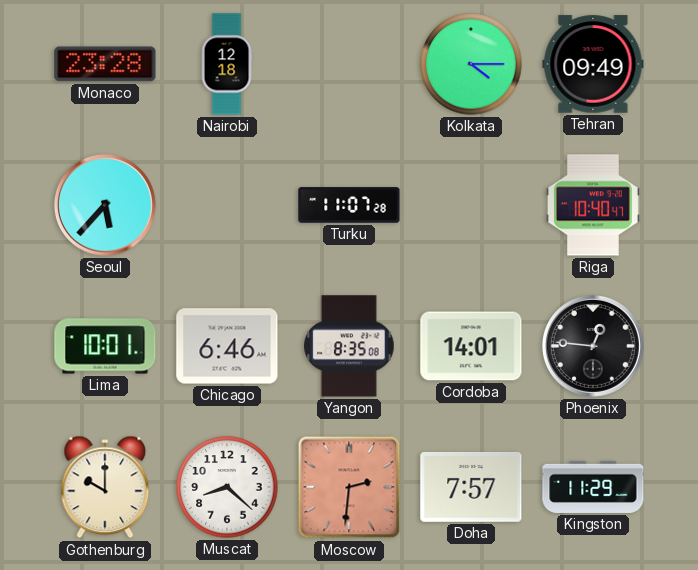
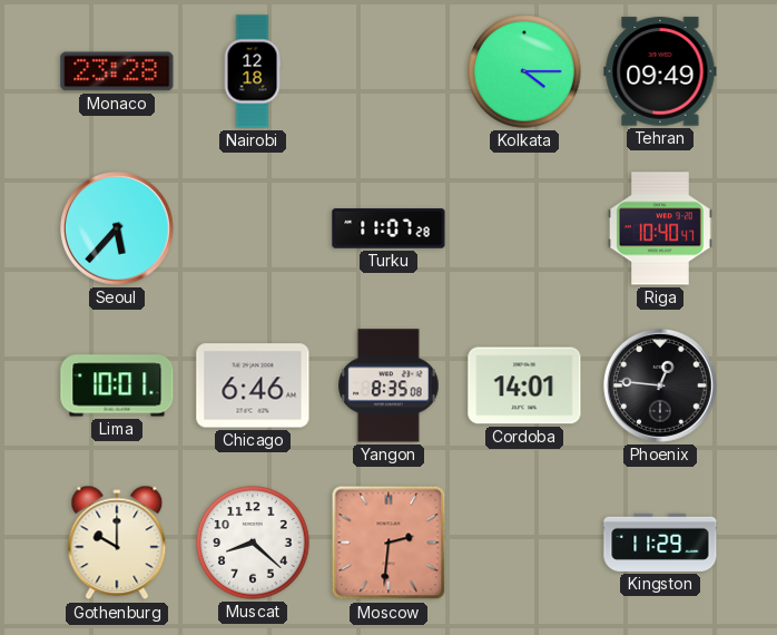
Doha: 7:57 -> none
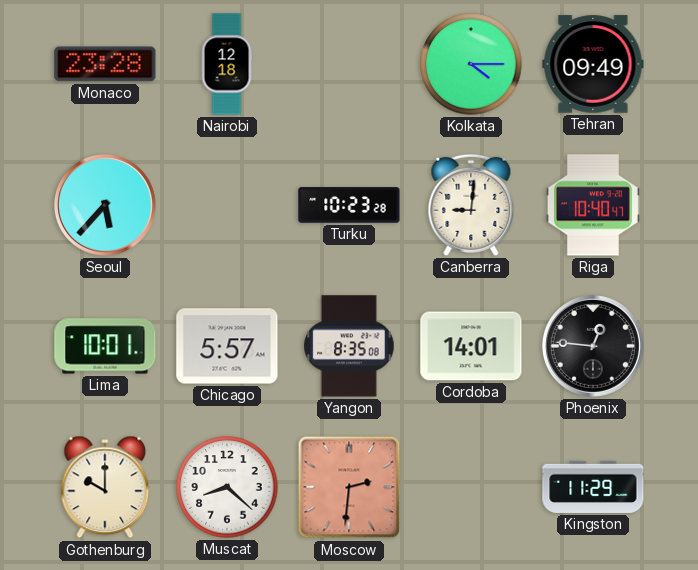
Turku: 11:07 -> 10:23
Canberra: none -> 9:01
Chicago: 6:46 -> 5:57
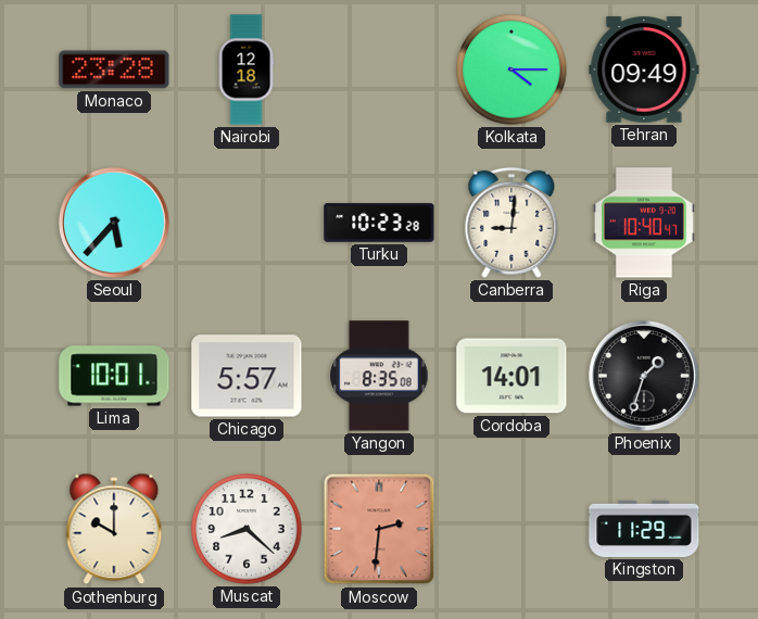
Phoenix: 12:46 -> 1:33
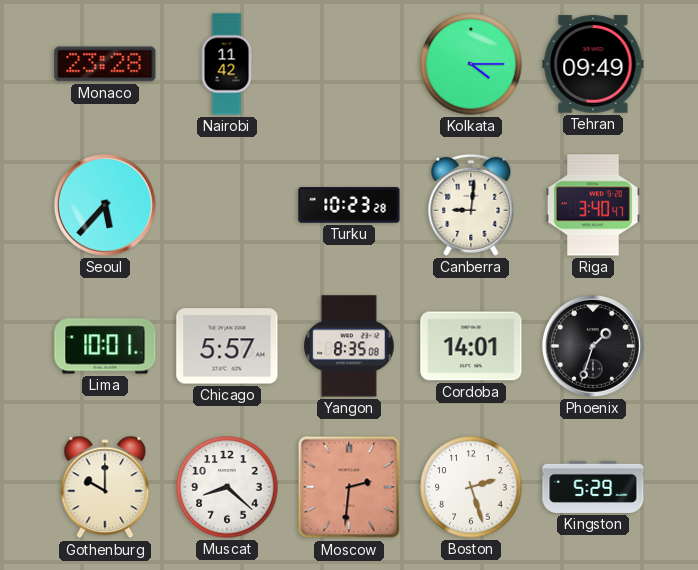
Nairobi: 12:18 -> 11:42
Riga: 10:40 -> 3:40
Boston: none -> 2:27
Kingston: 11:29 -> 5:29
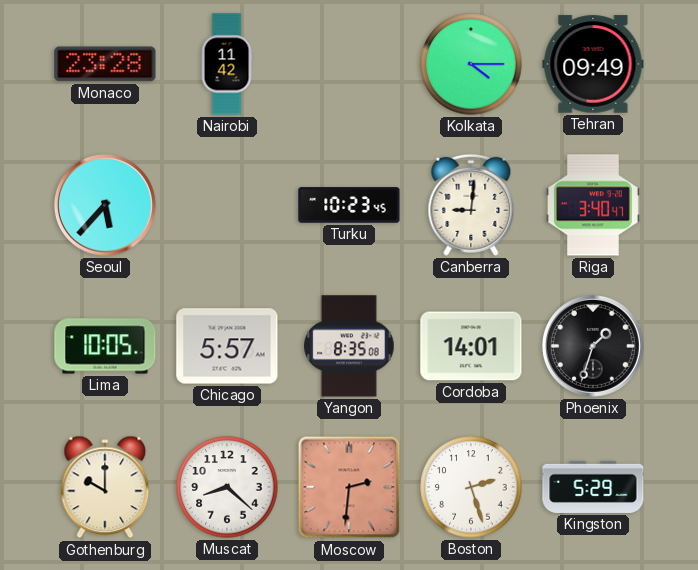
Turku: 10:23:28 -> 10:23:45
Lima: 10:01 -> 10:05
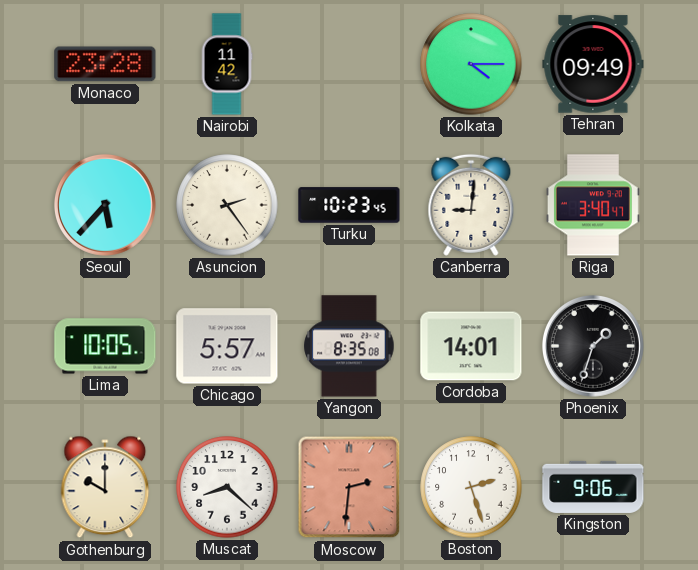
Asuncion: none -> 2:24
Kingston: 5:29 -> 9:06
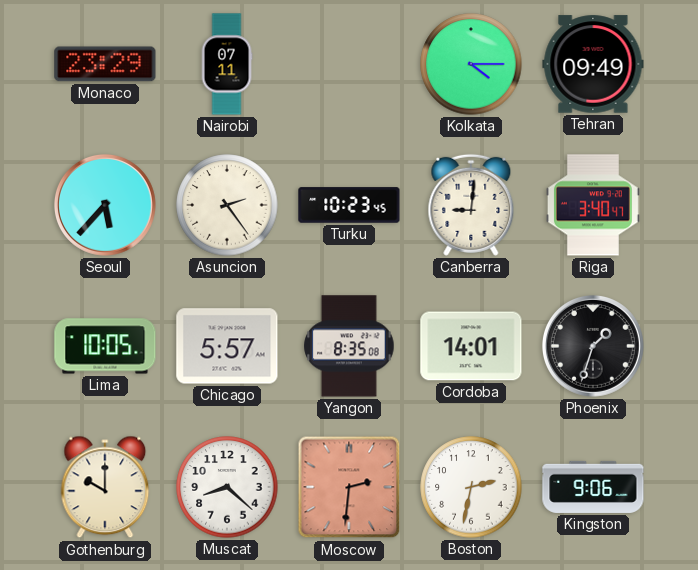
Monaco: 23:28 -> 23:29
Nairobi: 11:42 -> 07:11
Boston: 2:27 -> 2:32
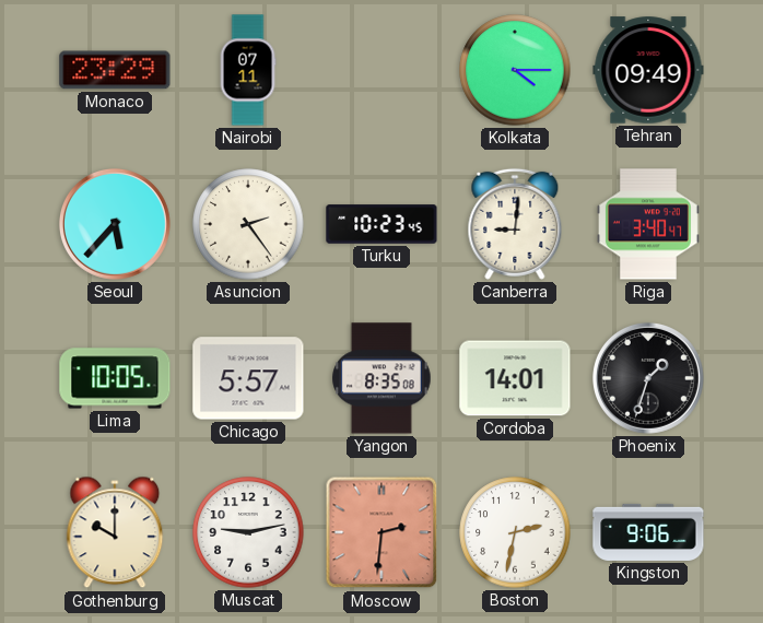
Muscat: 8:22 -> 9:13
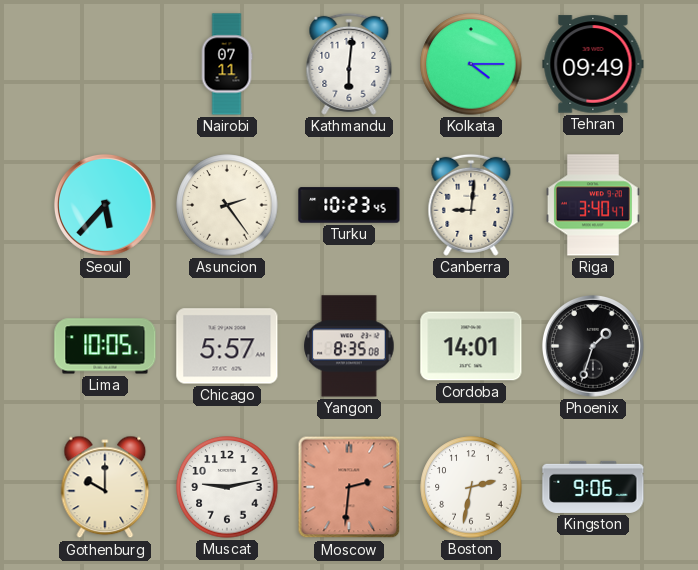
Monaco: 23:29 -> none
Kathmandu: none -> 6:01
